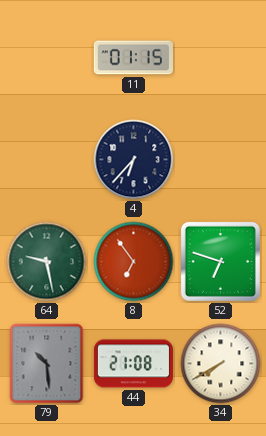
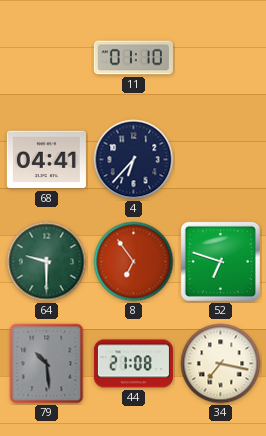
11: 01:15 -> 01:10
68: none -> 04:41
64: 9:28 -> 9:30
34: 7:40 -> 7:17
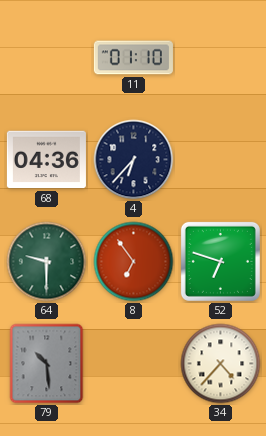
68: 04:41 -> 04:36
44: 21:08 -> none
34: 7:17 -> 4:37
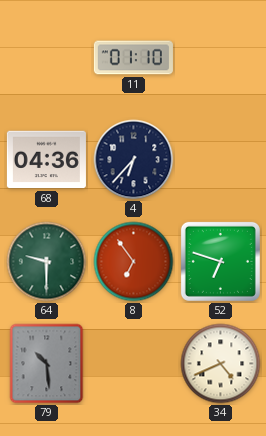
34: 4:37 -> 4:41
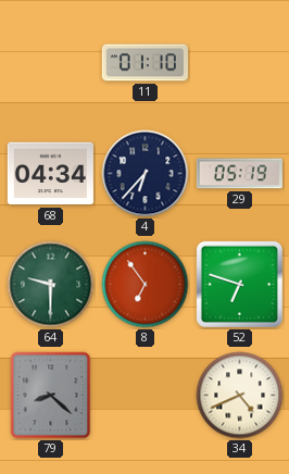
68: 04:36 -> 04:34
29: none -> 05:19
79: 10:29 -> 8:22
